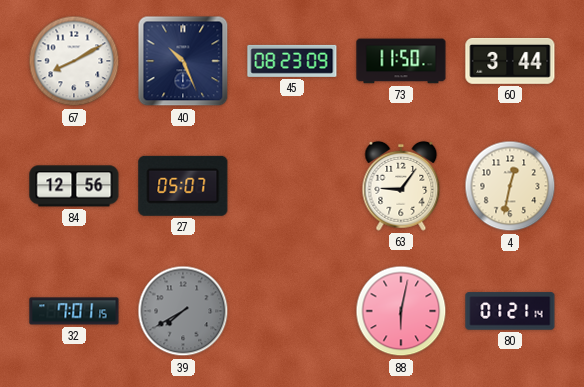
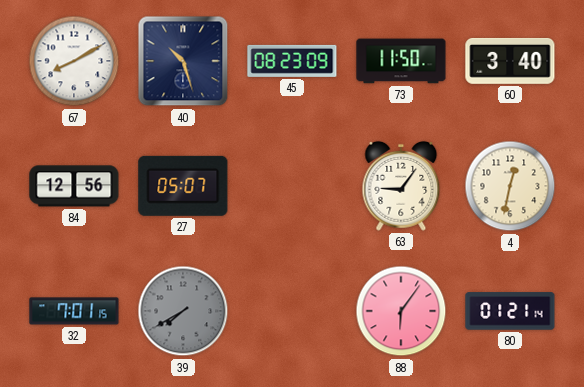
40: 10:26 -> 10:27
60: 3:44 -> 3:40
88: 6:02 -> 6:06
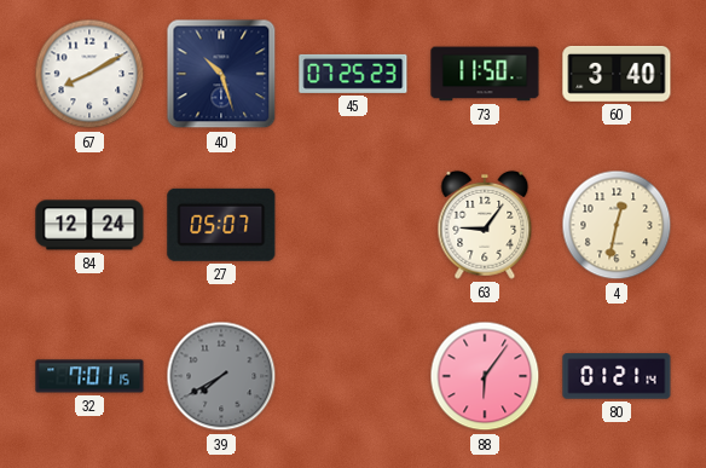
45: 08:23 -> 07:25
84: 12:56 -> 12:24
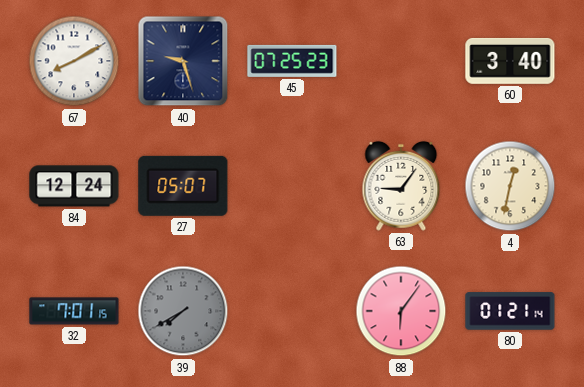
40: 10:27 -> 9:27
73: 11:50 -> none
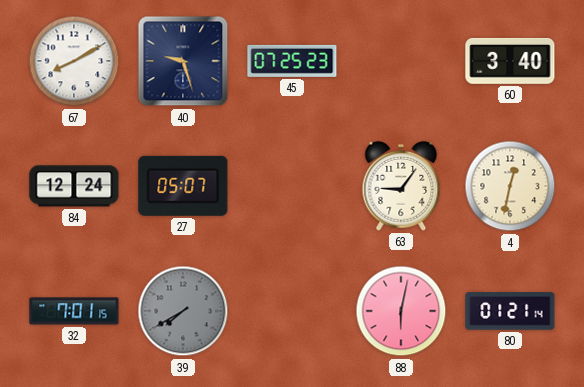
88: 6:06 -> 6:02
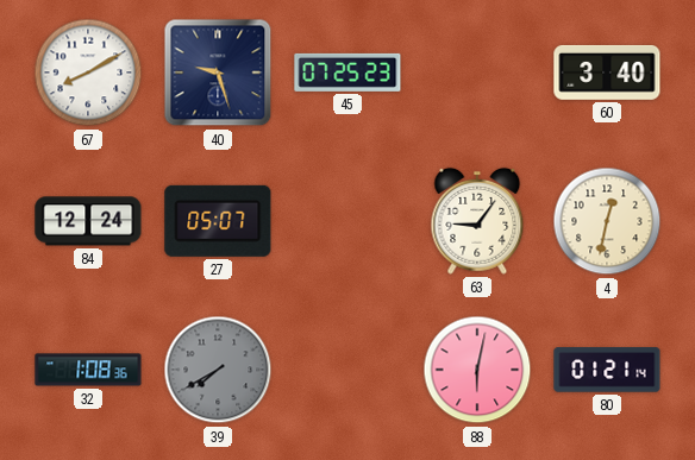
32: 7:01 -> 1:08
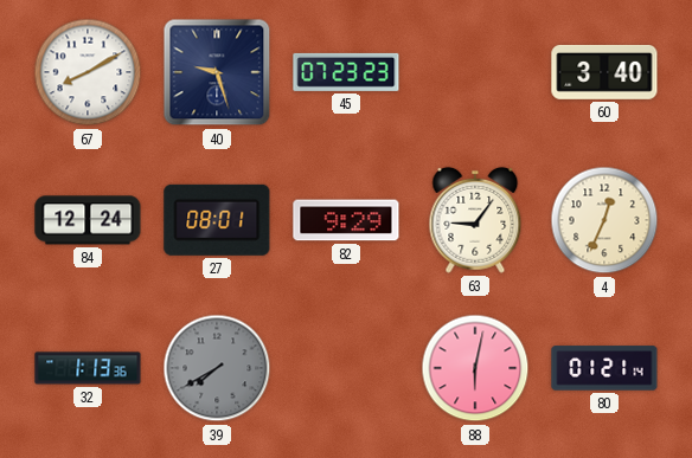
45: 07:25 -> 07:23
27: 05:07 -> 08:01
82: none -> 9:29
4: 12:32 -> 12:34
32: 1:08 -> 1:13
